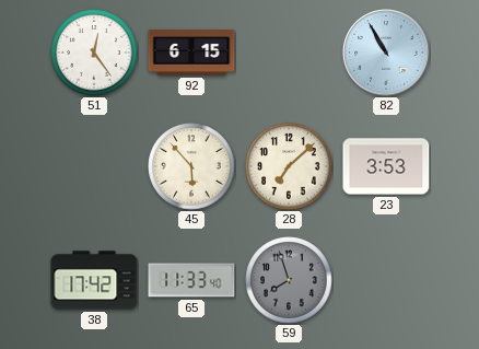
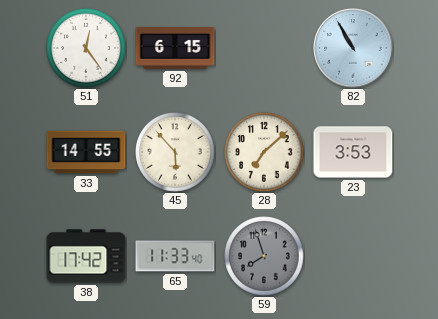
33: none -> 14:55
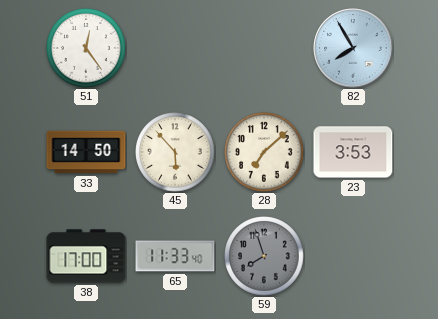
92: 6:15 -> none
82: 10:55 -> 7:55
33: 14:55 -> 14:50
38: 17:42 -> 17:00
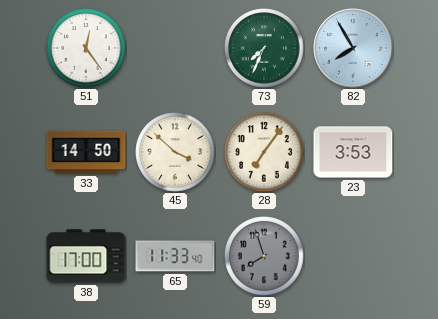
73: none -> 7:34
45: 5:53 -> 3:52
28: 7:08 -> 7:06
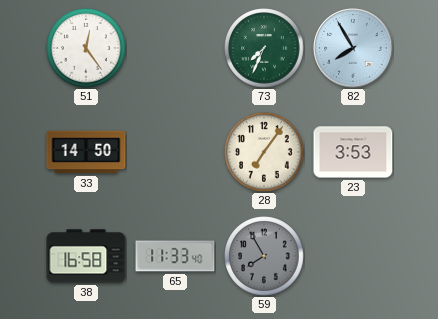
45: 3:52 -> none
38: 17:00 -> 16:58
59: 7:57 -> 7:55
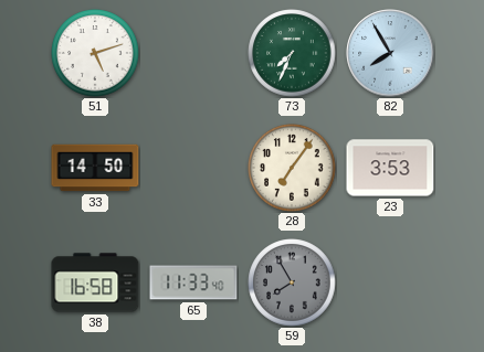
51: 12:24 -> 5:12
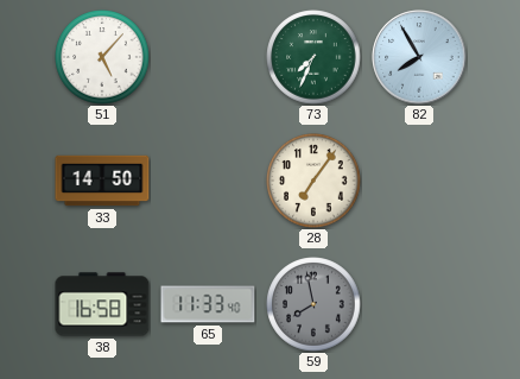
51: 5:12 -> 5:07
23: 3:53 -> none
59: 7:55 -> 7:58
